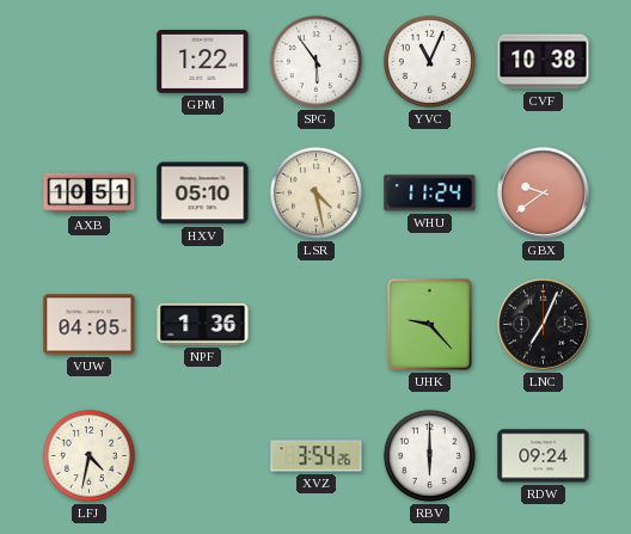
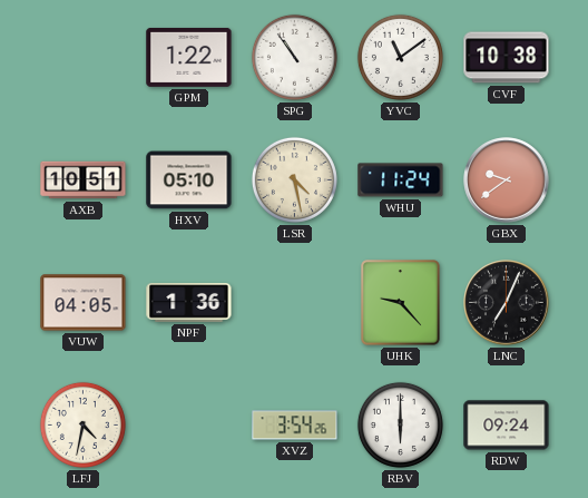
SPG: 5:54 -> 10:54
YVC: 11:04 -> 11:09
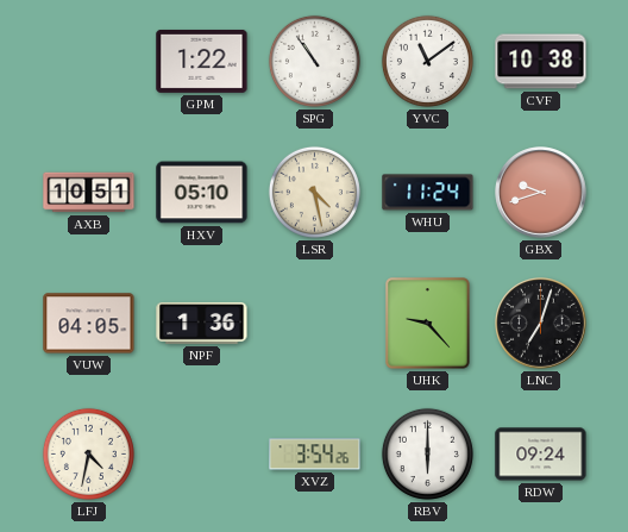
GBX: 9:39 -> 9:42
LNC: 7:04 -> 7:03
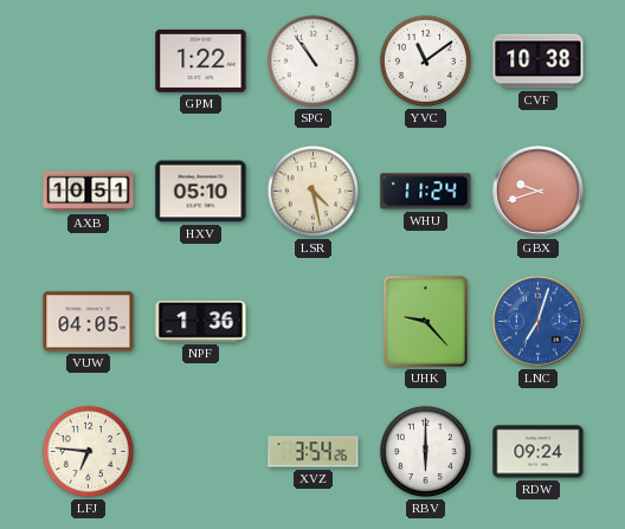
LNC dial: black -> blue
LFJ: 4:32 -> 6:46
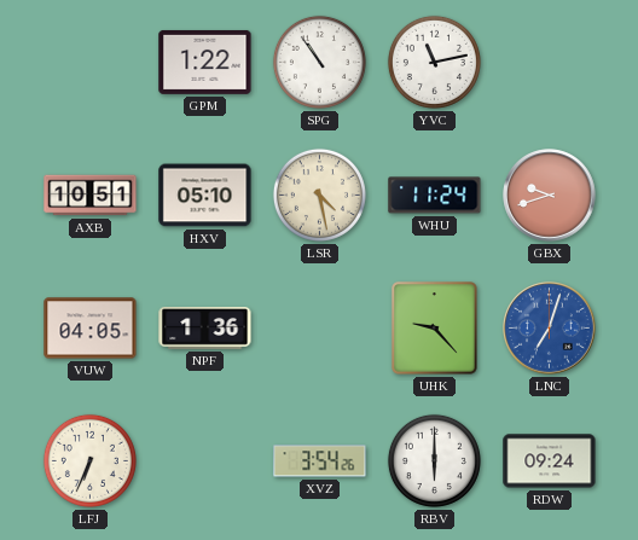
YVC: 11:09 -> 11:13
CVF: 10:38 -> none
LFJ: 6:46 -> 6:34
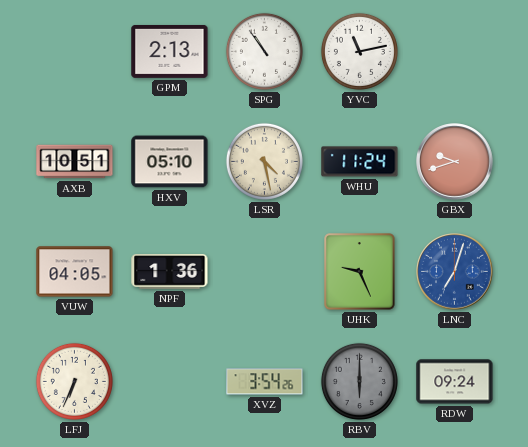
GPM: 1:22 -> 2:13
UHK: 9:23 -> 9:26
RBV dial: white -> grey
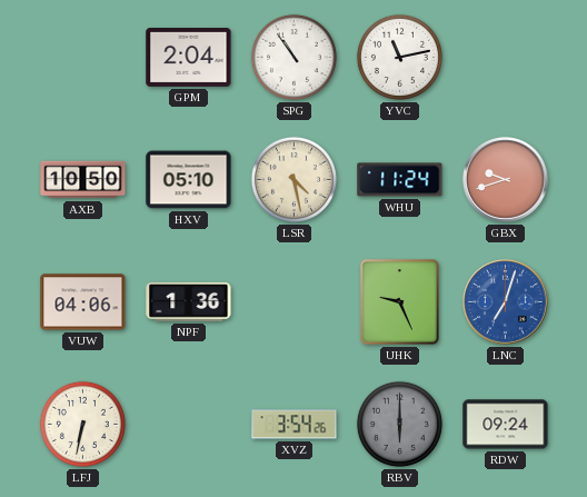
GPM: 2:13 -> 2:04
AXB: 10:51 -> 10:50
VUW: 04:05 -> 04:06
LFJ: 6:34 -> 6:32
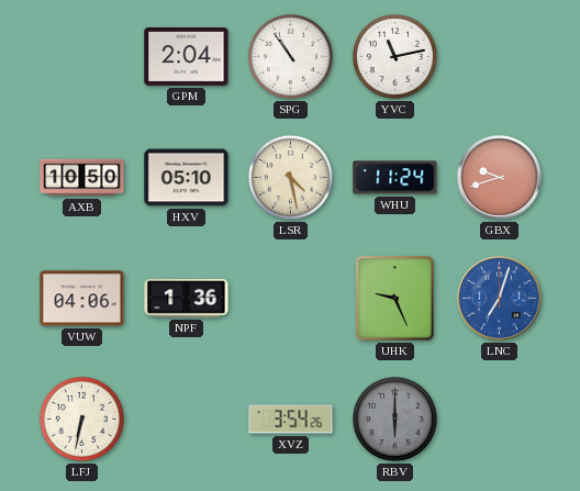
RDW: 09:24 -> none
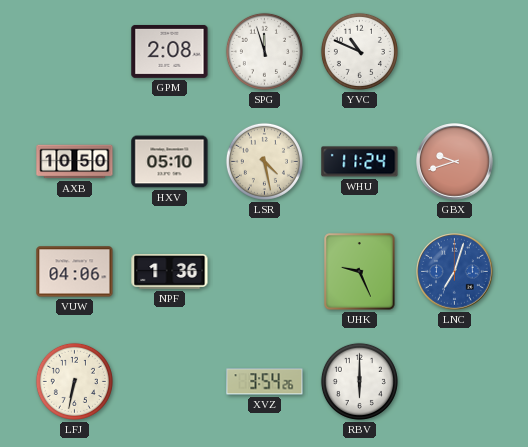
GPM: 2:04 -> 2:08
SPG: 10:54 -> 11:57
YVC: 11:13 -> 10:49
RBV dial: grey -> white
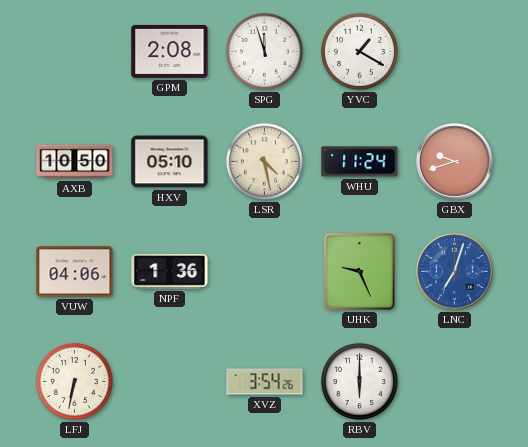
YVC: 10:49 -> 1:20
